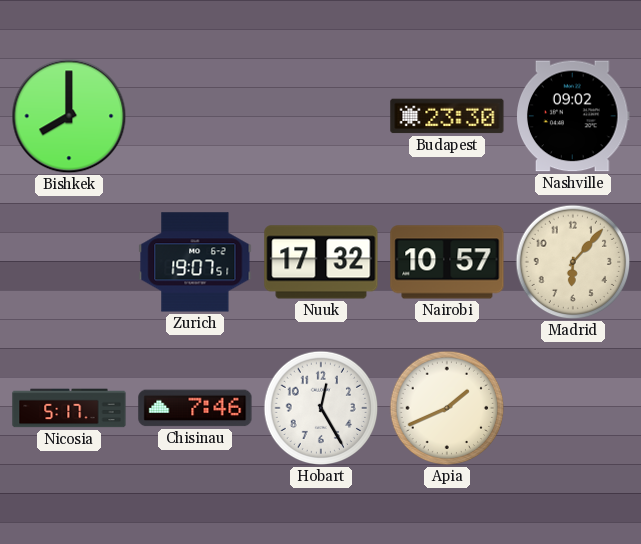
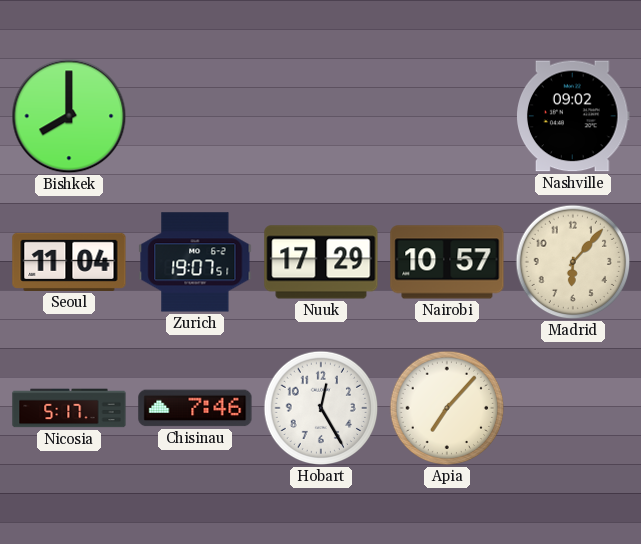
Budapest: 23:30 -> none
Seoul: none -> 11:04
Nuuk: 17:32 -> 17:29
Apia: 1:41 -> 7:07
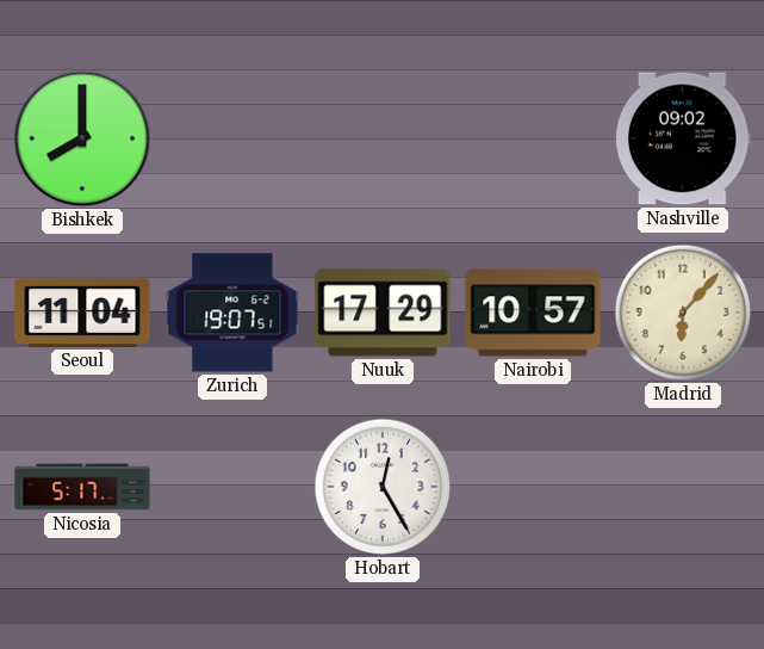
Chisinau: 7:46 -> none
Apia: 7:07 -> none
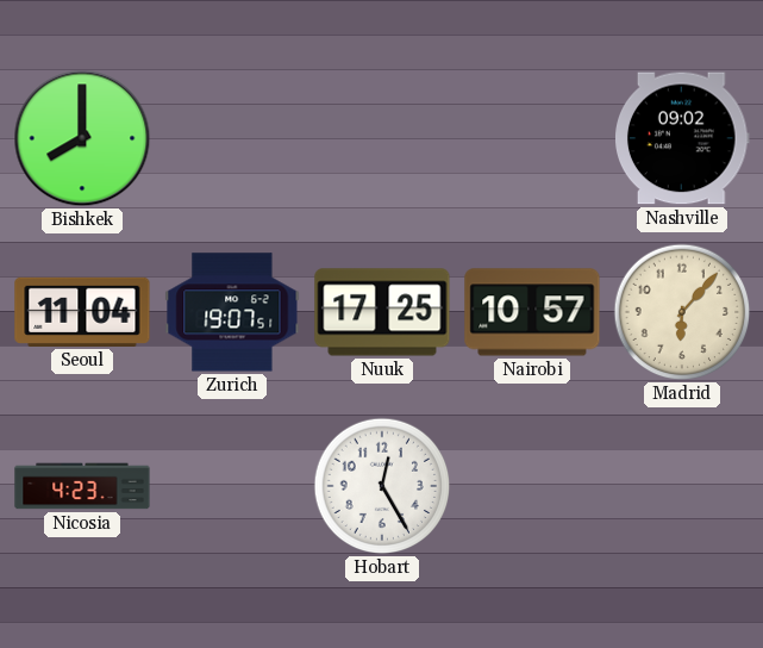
Nuuk: 17:29 -> 17:25
Nicosia: 5:17 -> 4:23
